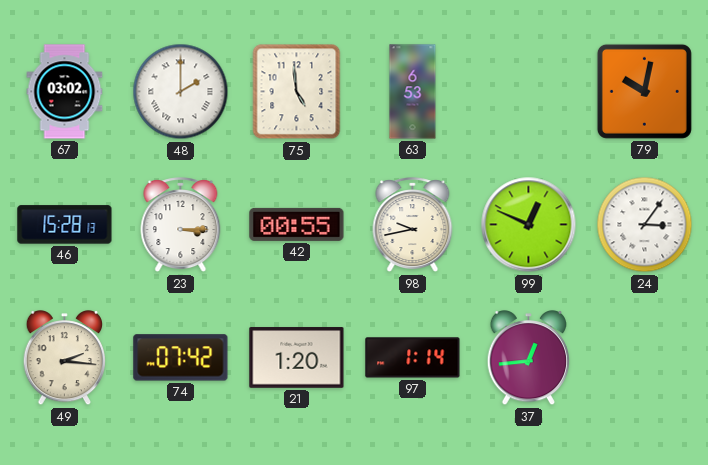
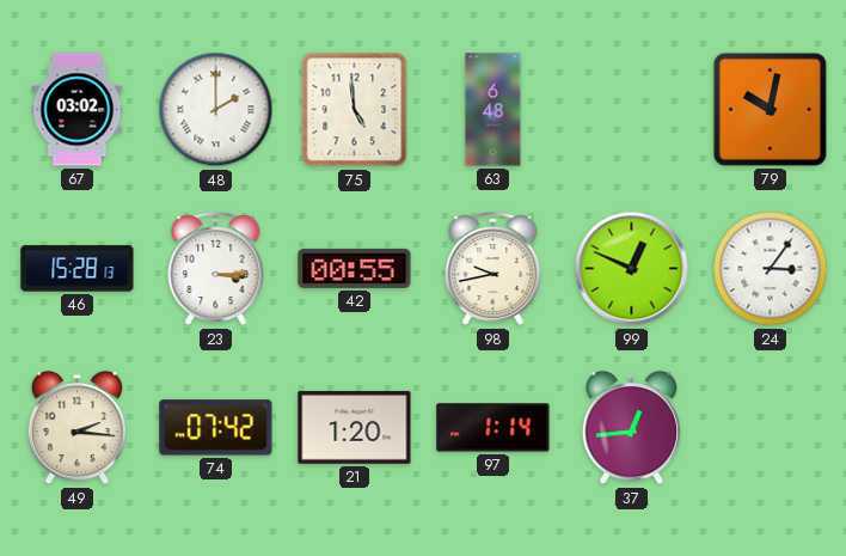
63: 6:53 -> 6:48
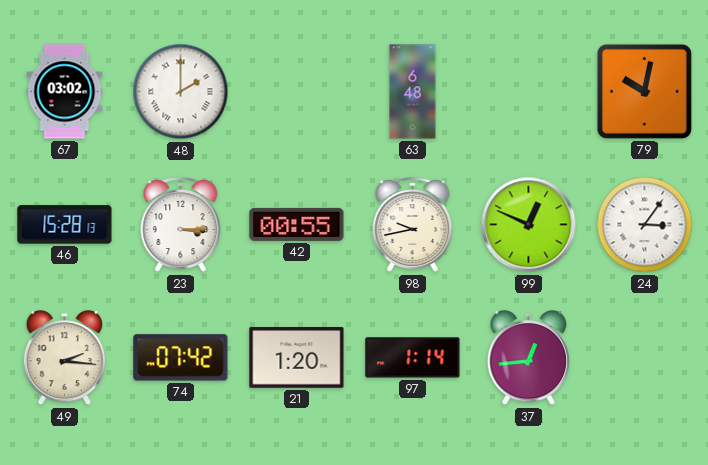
75: 4:59 -> none
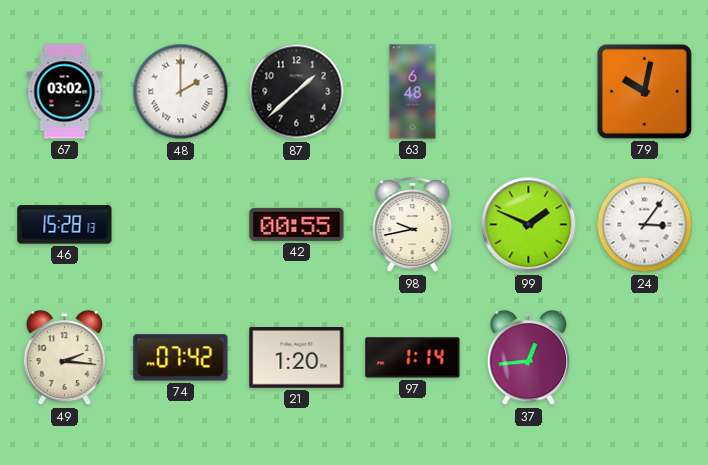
87: none -> 1:38
23: 3:15 -> none
99: 12:49 -> 1:49
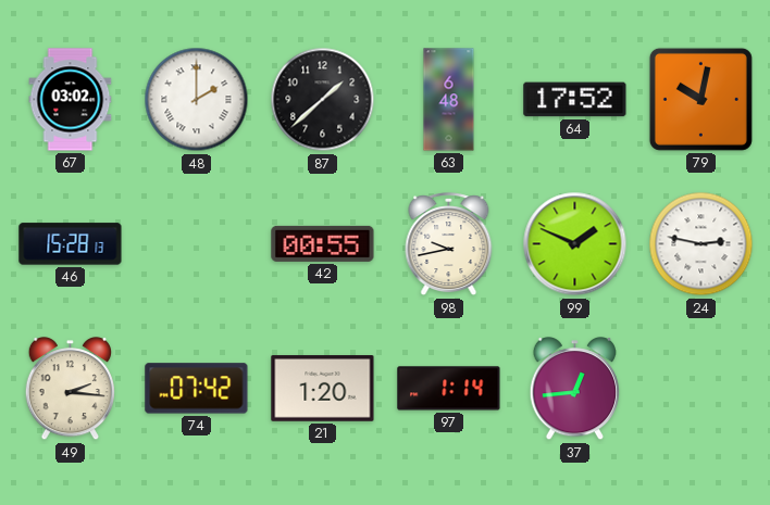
64: none -> 17:52
24: 3:06 -> 2:47
